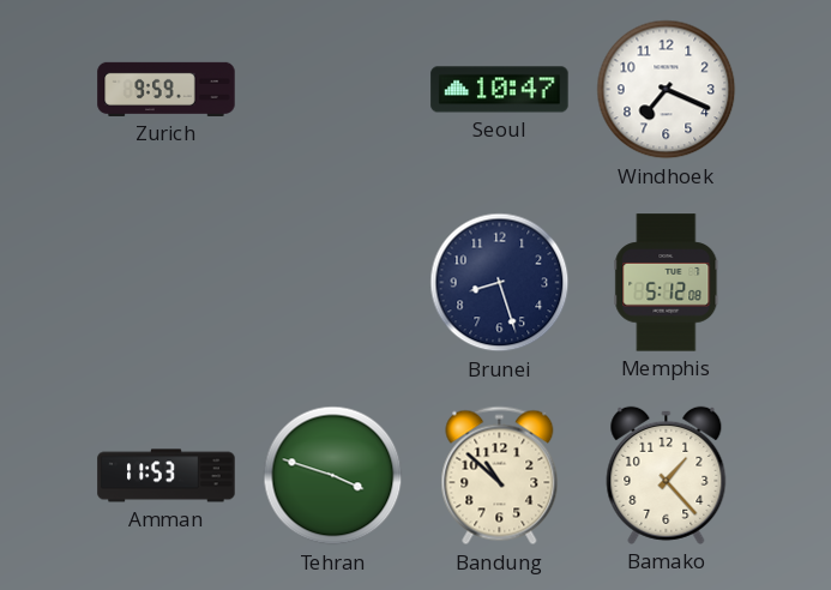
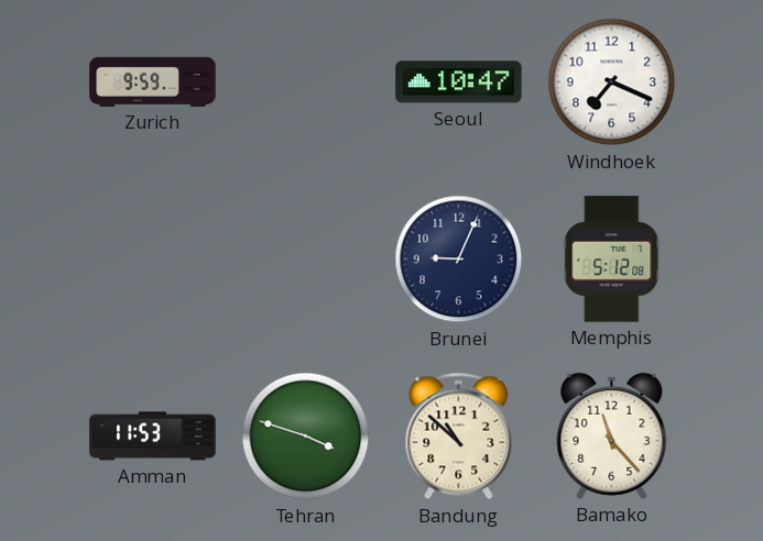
Brunei: 8:27 -> 9:04
Bamako: 1:23 -> 11:23
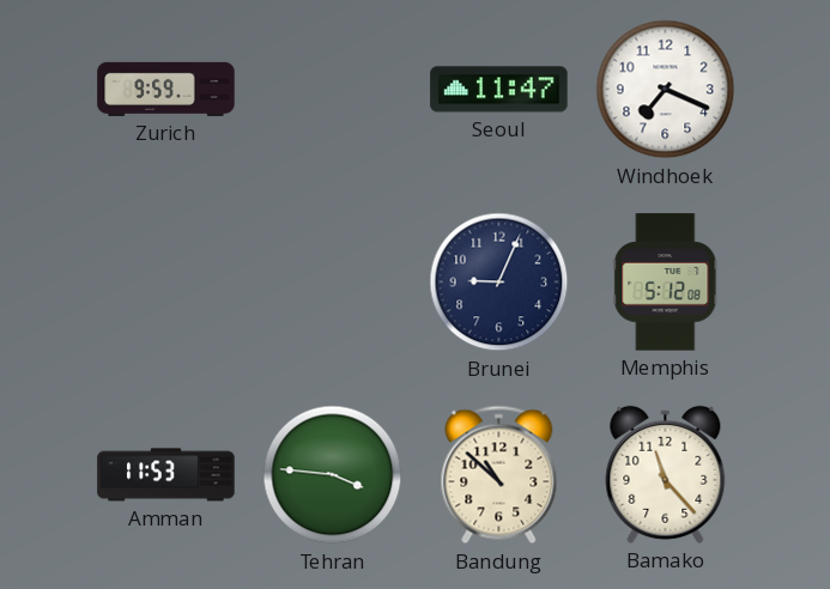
Seoul: 10:47 -> 11:47
Tehran: 3:48 -> 3:46
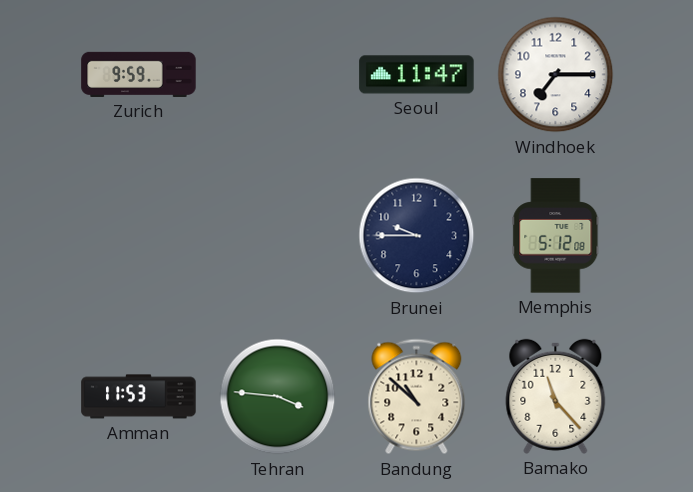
Windhoek: 7:19 -> 7:15
Brunei: 9:04 -> 9:45
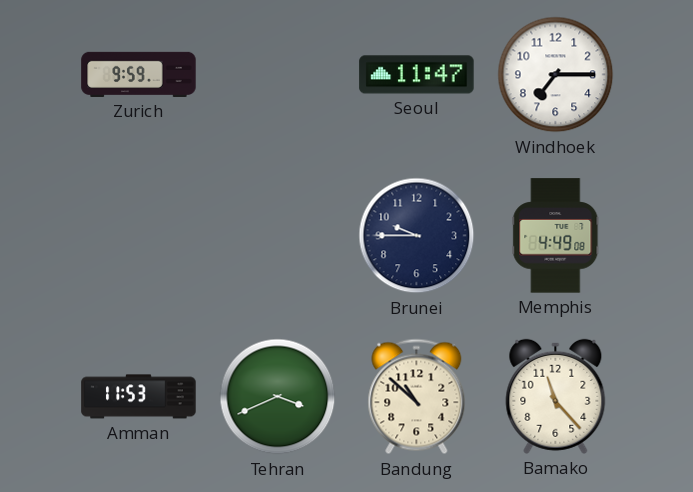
Memphis: 5:12 -> 4:49
Tehran: 3:46 -> 3:41
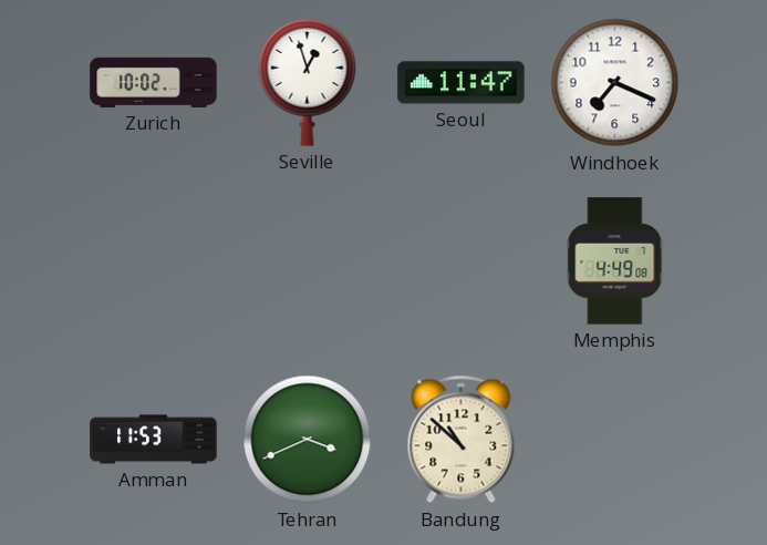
Zurich: 9:59 -> 10:02
Seville: none -> 12:57
Windhoek: 7:15 -> 7:19
Brunei: 9:45 -> none
Bamako: 11:23 -> none
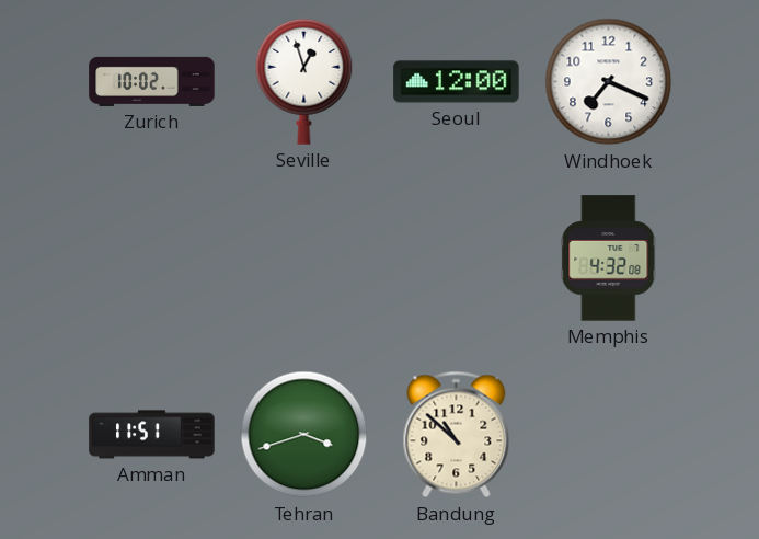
Seoul: 11:47 -> 12:00
Memphis: 4:49 -> 4:32
Amman: 11:53 -> 11:51
Tehran: 3:41 -> 3:42
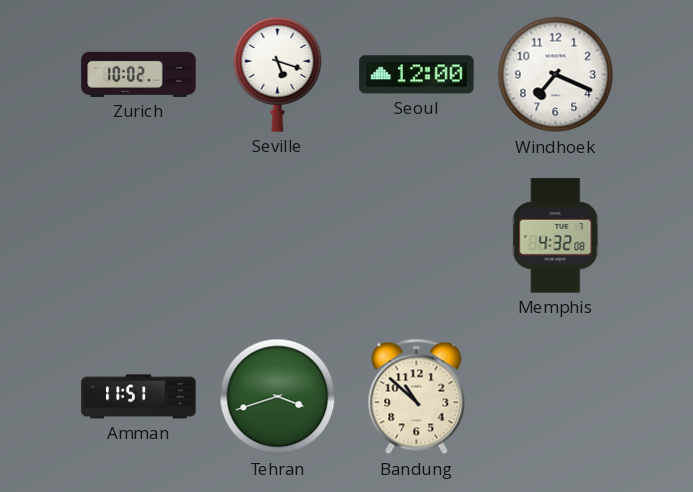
Seville: 12:57 -> 5:18
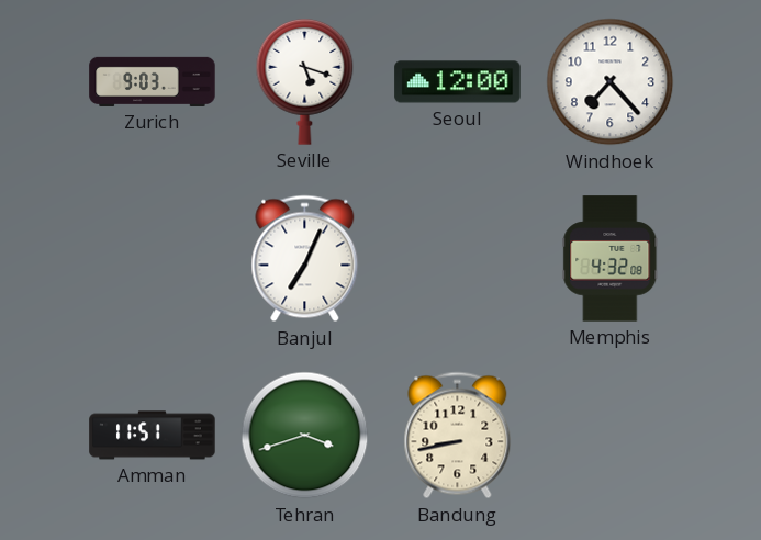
Zurich: 10:02 -> 9:03
Windhoek: 7:19 -> 7:23
Banjul: none -> 7:04
Bandung: 10:52 -> 8:43
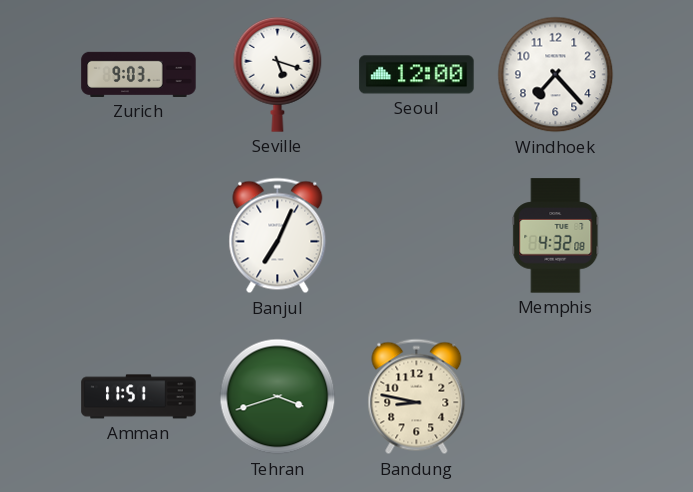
Bandung: 8:43 -> 8:47
